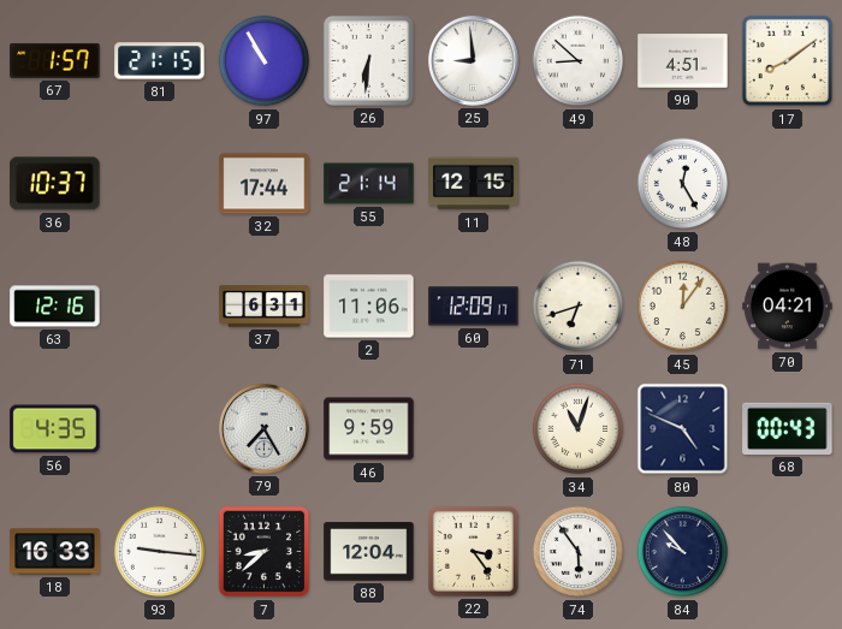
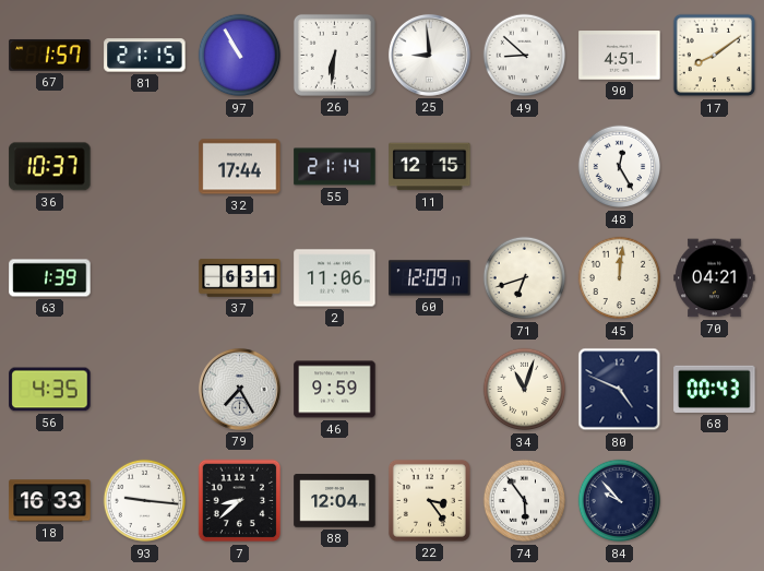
63: 12:16 -> 1:39
45: 12:06 -> 12:01
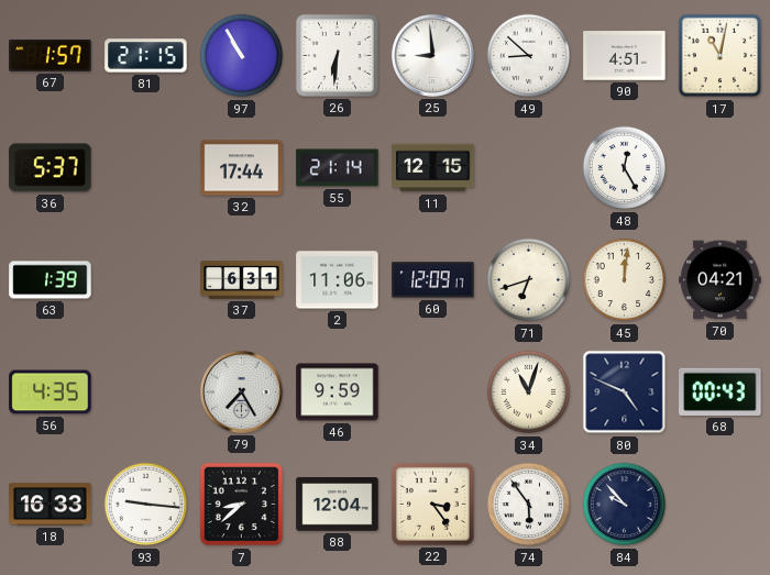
17: 8:09 -> 11:02
36: 10:37 -> 5:37
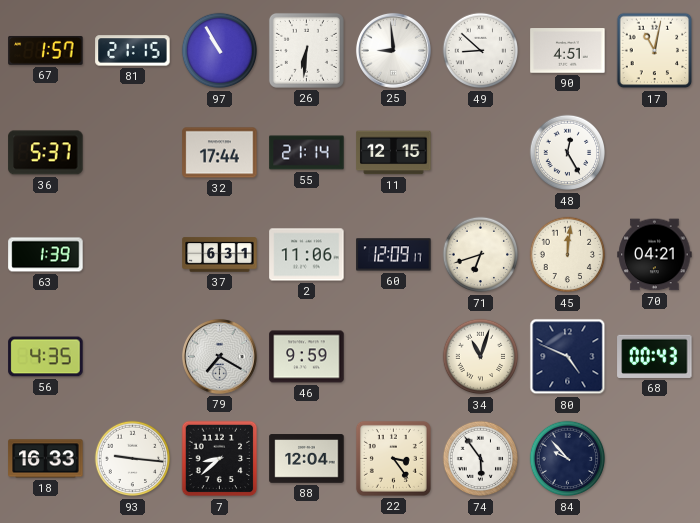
79: 7:25 -> 7:20
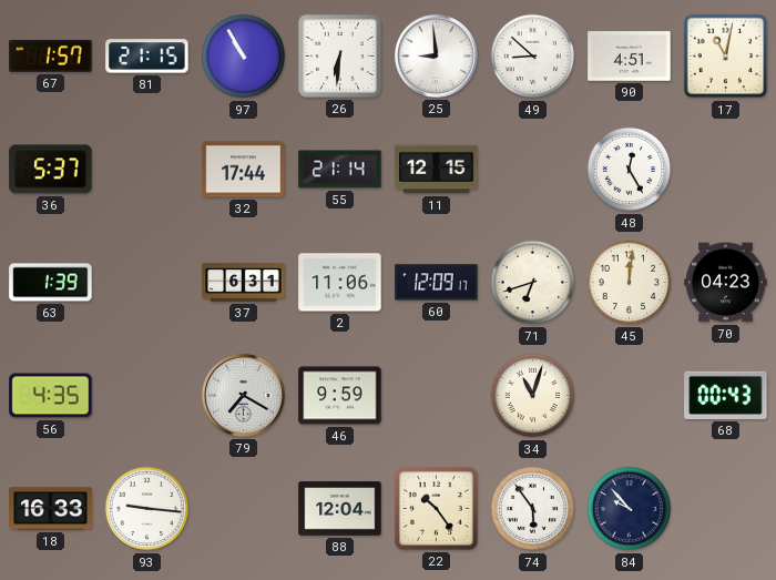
70: 04:21 -> 04:23
80: 4:49 -> none
7: 8:38 -> none
22: 3:24 -> 10:24
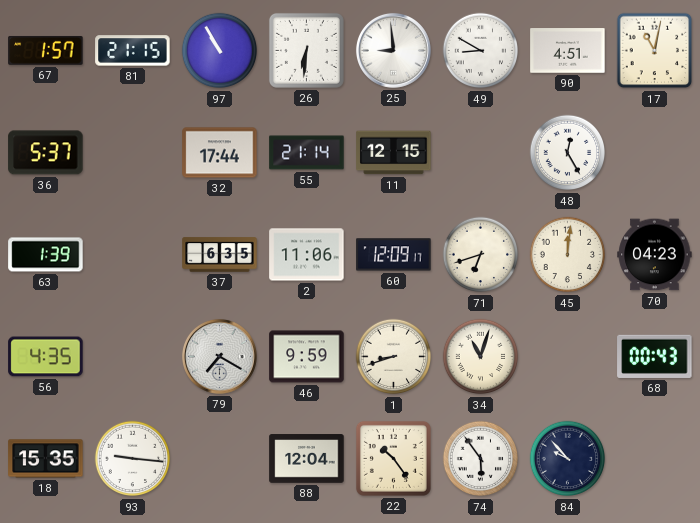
49: 8:52 -> 8:50
37: 6:31 -> 6:35
1: none -> 8:42
18: 16:33 -> 15:35
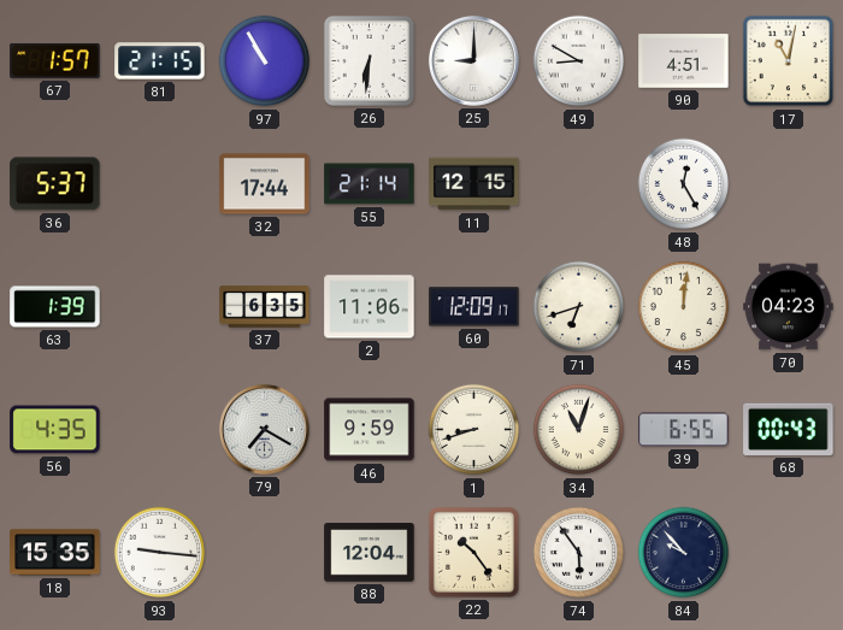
25: 8:59 -> 9:00
39: none -> 6:55
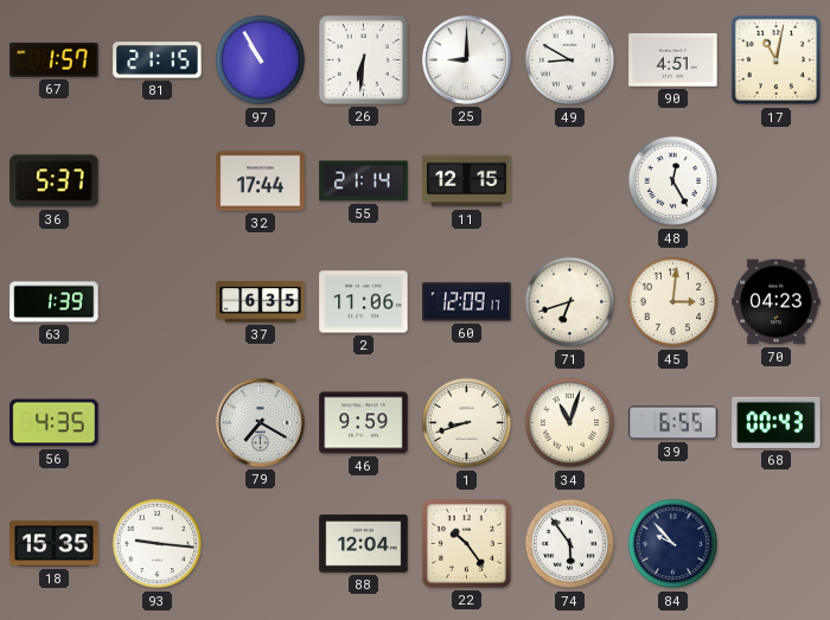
45: 12:01 -> 3:01
